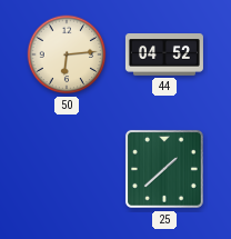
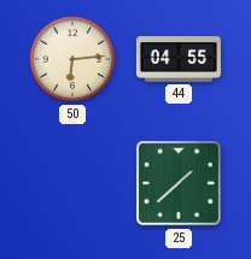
44: 04:52 -> 04:55
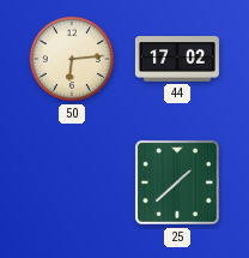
44: 04:55 -> 17:02
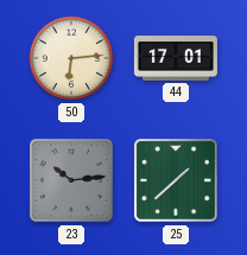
44: 17:02 -> 17:01
23: none -> 10:14
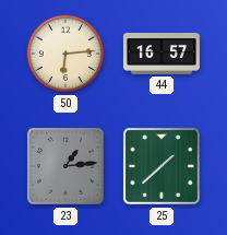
44: 17:01 -> 16:57
23: 10:14 -> 1:14
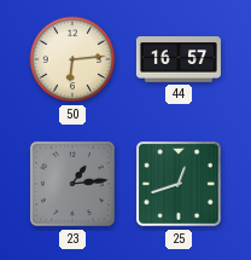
25: 1:38 -> 12:42
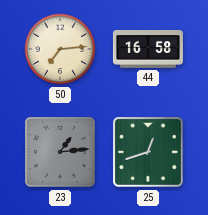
50: 6:14 -> 7:14
44: 16:57 -> 16:58
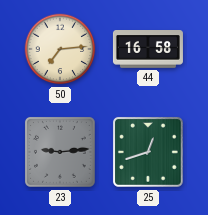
23: 1:14 -> 9:14
